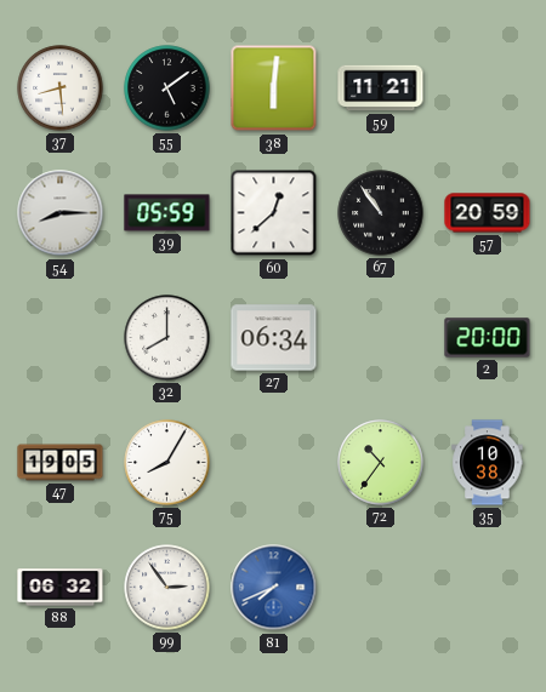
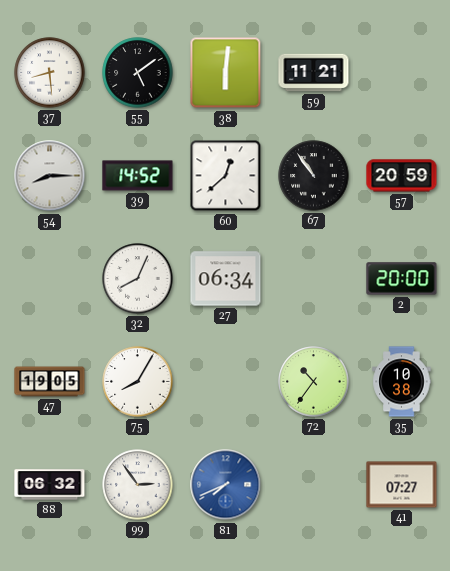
39: 05:59 -> 14:52
32: 8:00 -> 8:04
41: none -> 07:27
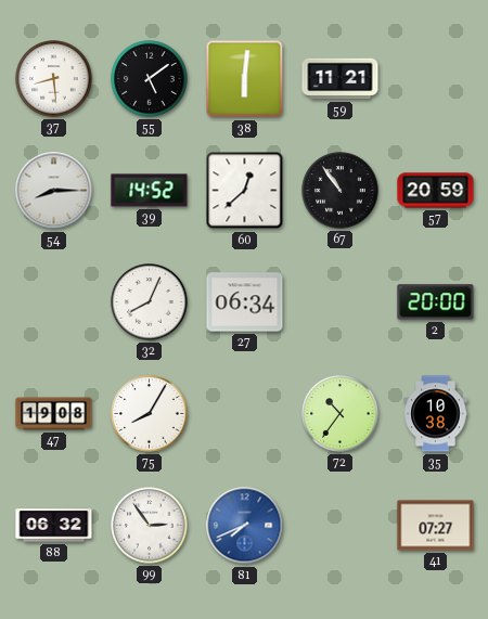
47: 19:05 -> 19:08
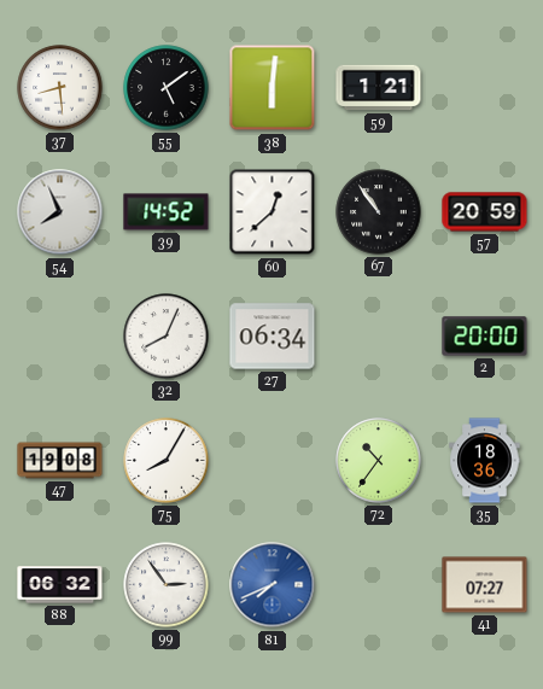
59: 11:21 -> 1:21
54: 8:15 -> 7:56
35: 10:38 -> 18:36
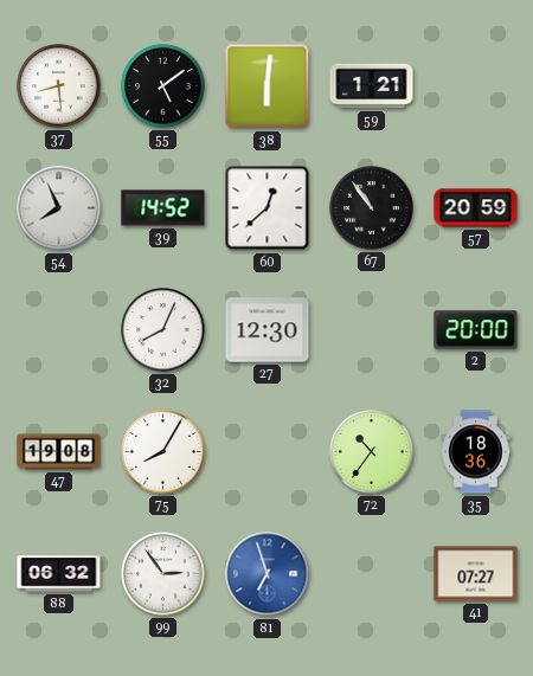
27: 06:34 -> 12:30
81: 7:41 -> 6:57
